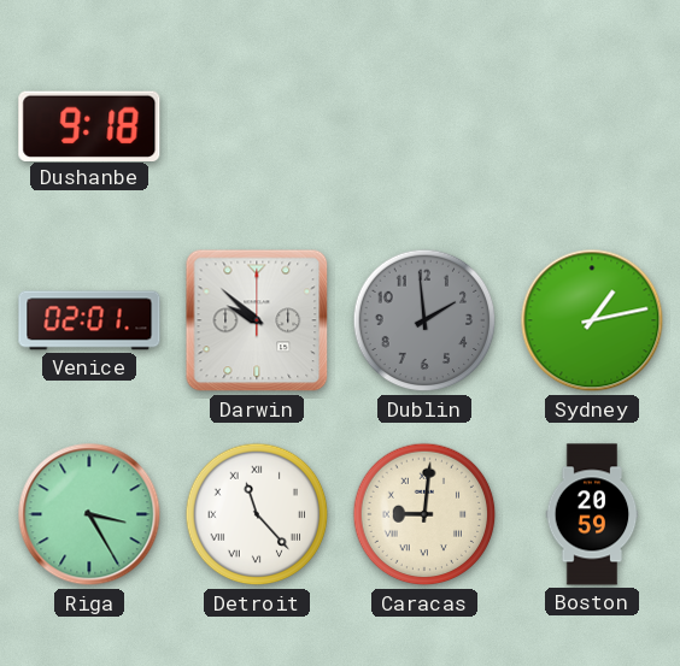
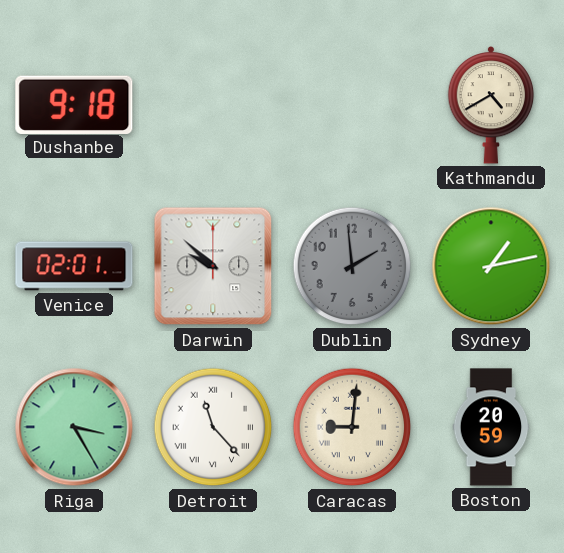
Kathmandu: none -> 4:40
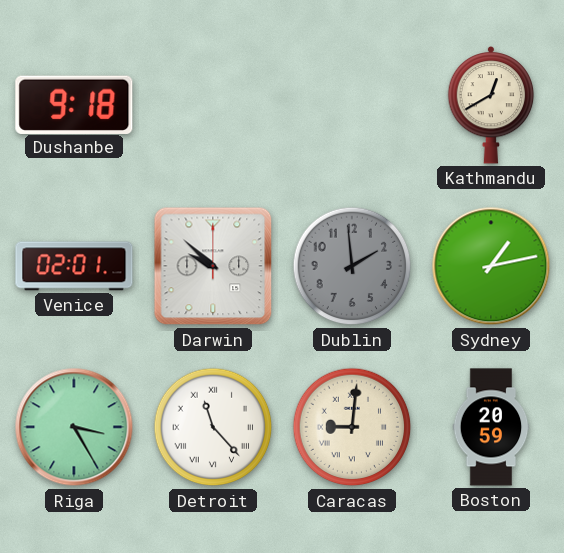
Kathmandu: 4:40 -> 12:40
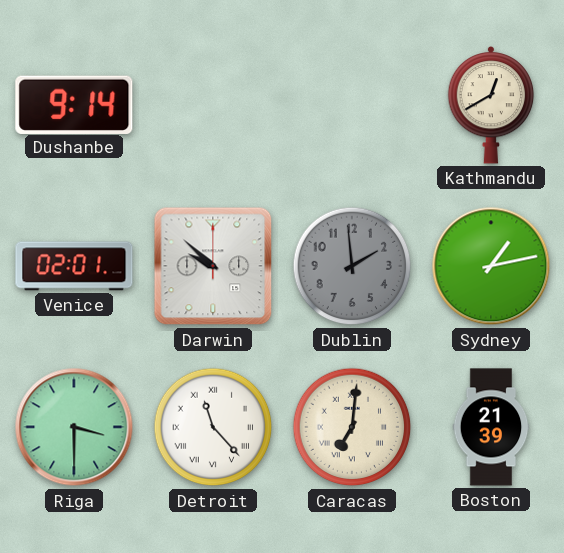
Dushanbe: 9:18 -> 9:14
Riga: 3:25 -> 3:30
Caracas: 9:01 -> 7:01
Boston: 20:59 -> 21:39
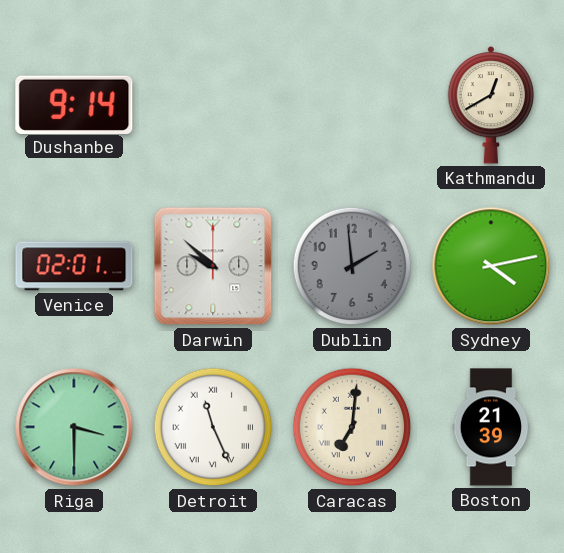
Sydney: 1:13 -> 4:13
Detroit: 11:23 -> 11:26
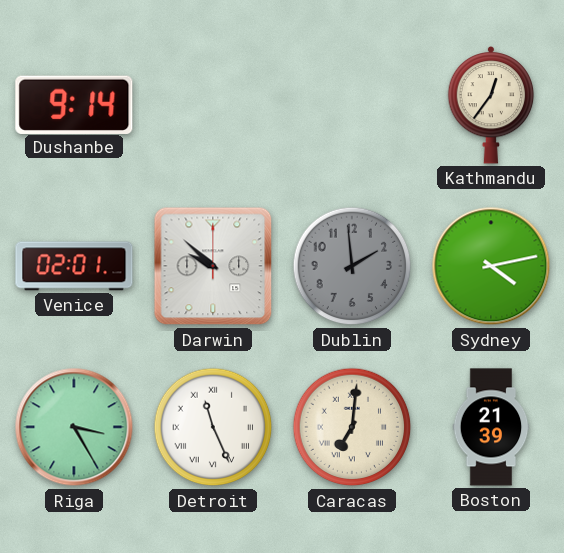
Kathmandu: 12:40 -> 12:36
Riga: 3:30 -> 3:25
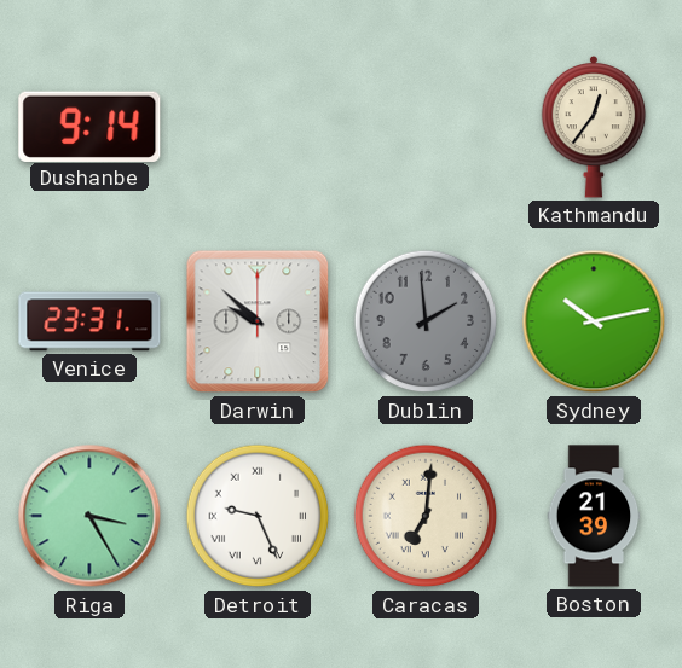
Venice: 02:01 -> 23:31
Sydney: 4:13 -> 10:13
Detroit: 11:26 -> 9:26
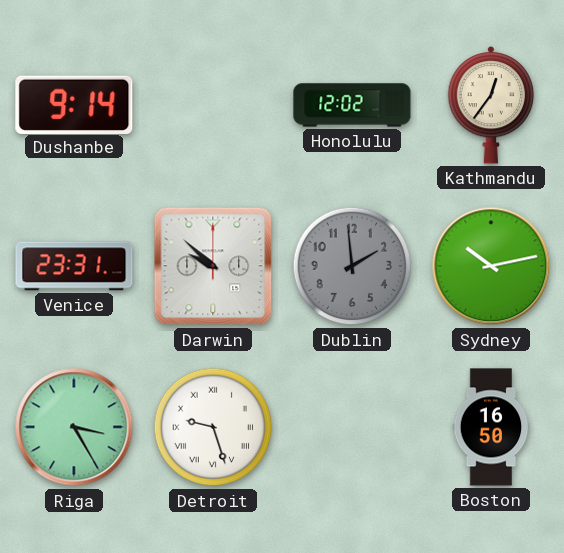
Honolulu: none -> 12:02
Detroit: 9:26 -> 9:27
Caracas: 7:01 -> none
Boston: 21:39 -> 16:50
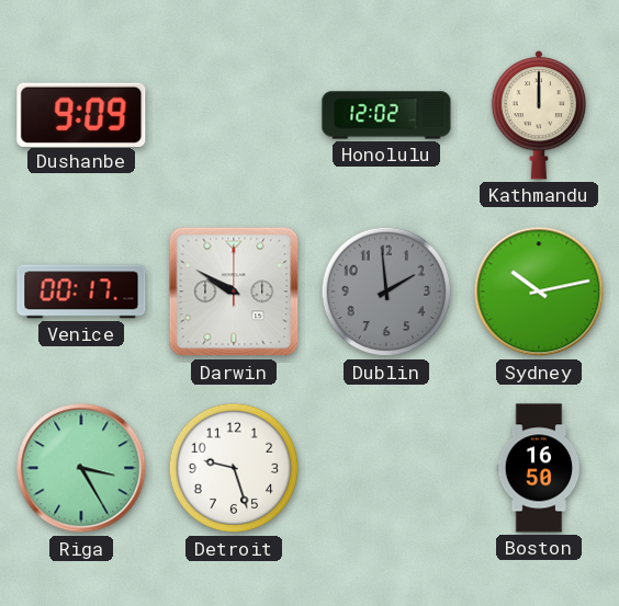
Dushanbe: 9:14 -> 9:09
Kathmandu: 12:36 -> 12:00
Venice: 23:31 -> 00:17
Darwin: 9:52 -> 9:50
Detroit numerals: Roman -> Arabic
